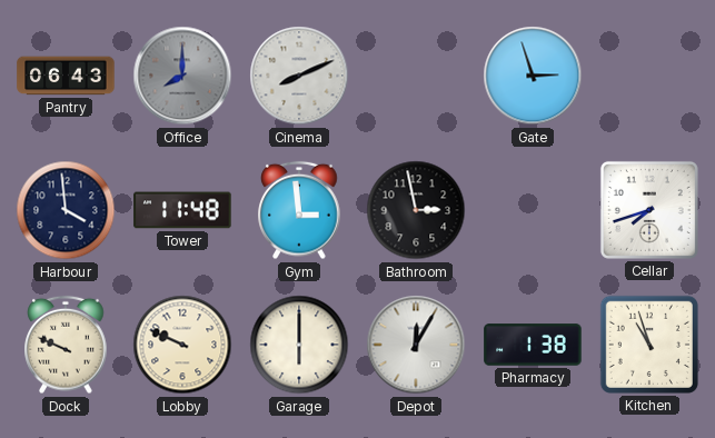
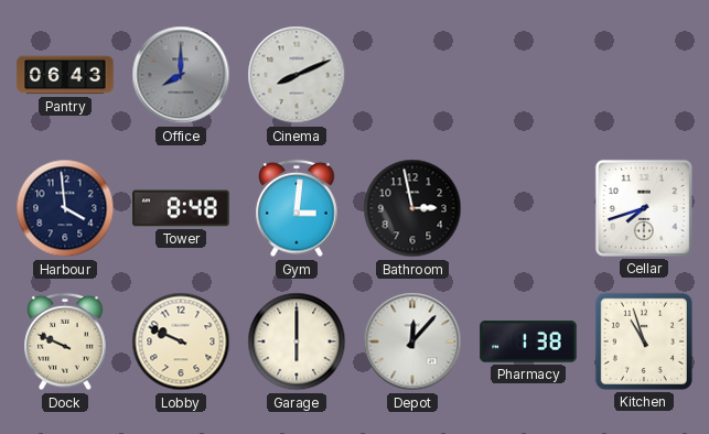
Gate: 2:57 -> none
Tower: 11:48 -> 8:48
Gym: 2:59 -> 3:01
Depot: 12:05 -> 12:07
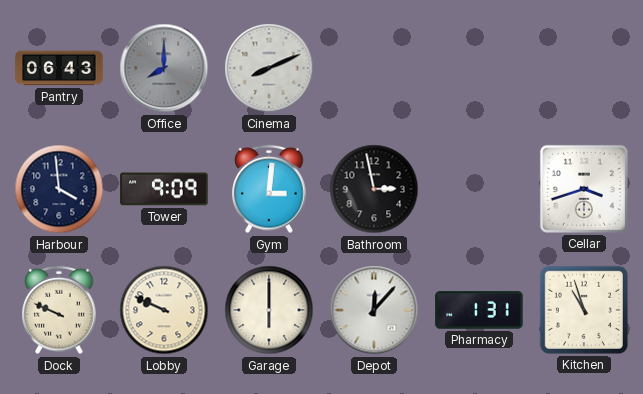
Tower: 8:48 -> 9:09
Cellar: 7:42 -> 3:42
Pharmacy: 1:38 -> 1:31
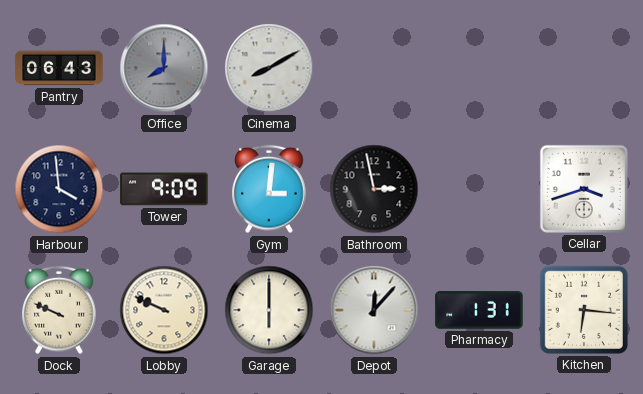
Cinema: 8:11 -> 8:10
Kitchen: 10:57 -> 6:16
